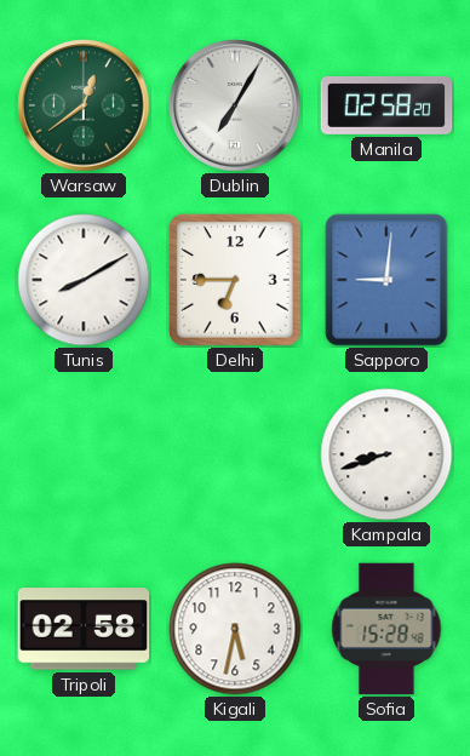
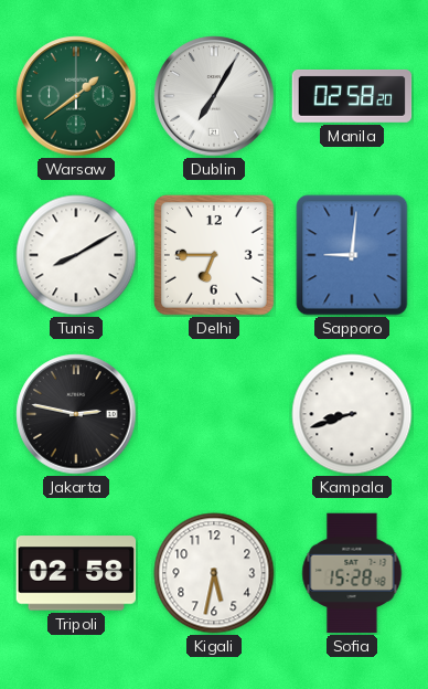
Warsaw: 12:39 -> 1:39
Jakarta: none -> 2:47
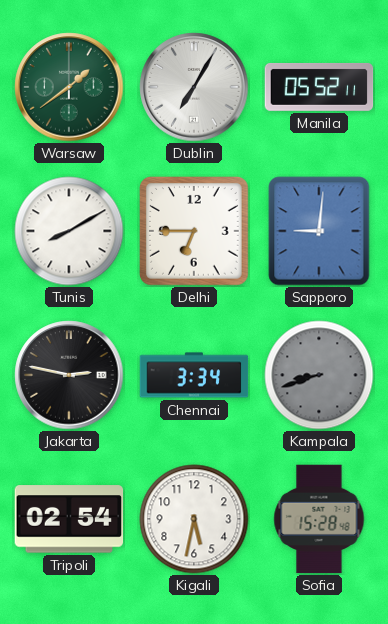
Manila: 02:58 -> 05:52
Chennai: none -> 3:34
Kampala dial: white -> grey
Tripoli: 02:58 -> 02:54
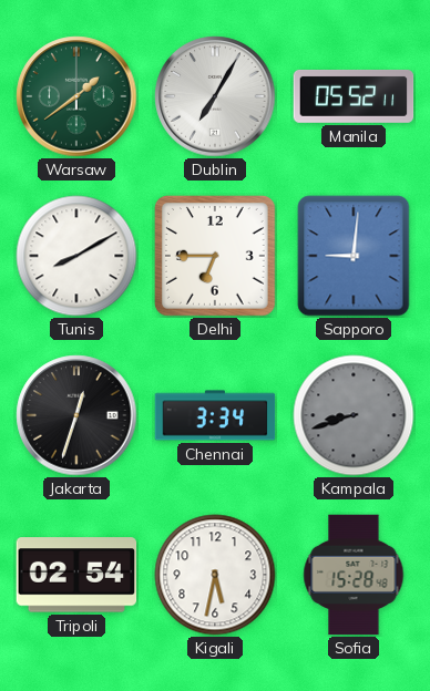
Jakarta: 2:47 -> 12:33
